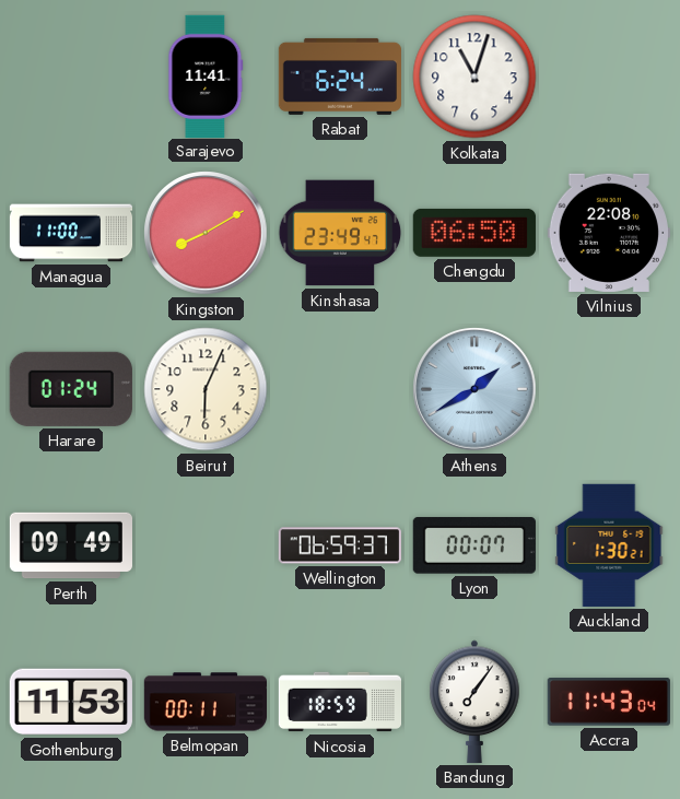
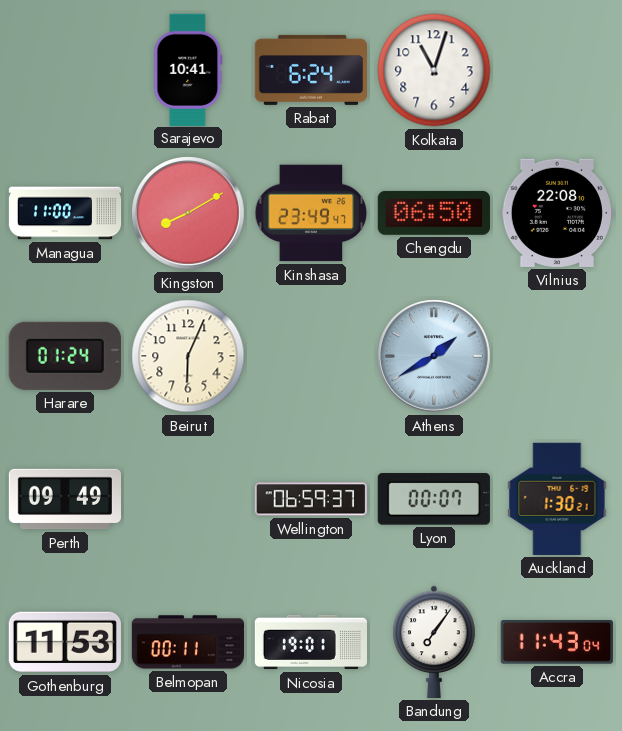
Sarajevo: 11:41 -> 10:41
Nicosia: 18:59 -> 19:01
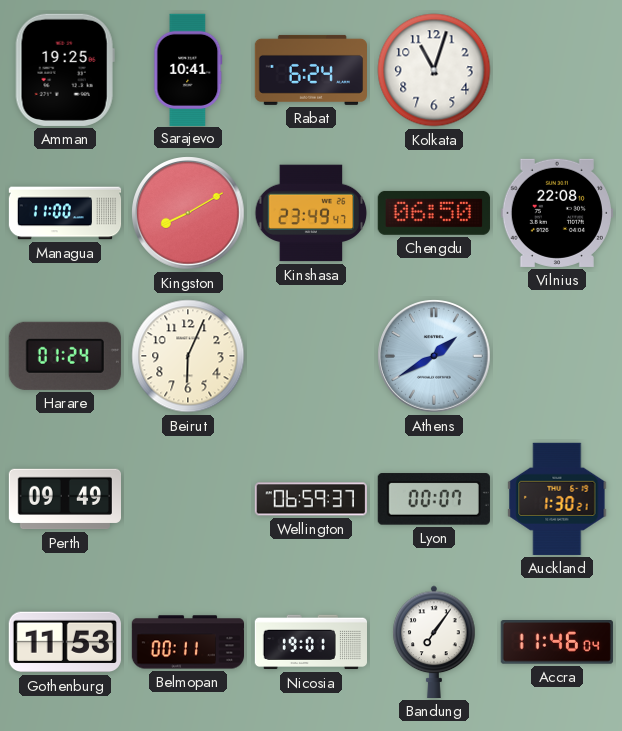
Amman: none -> 19:25
Accra: 11:43 -> 11:46
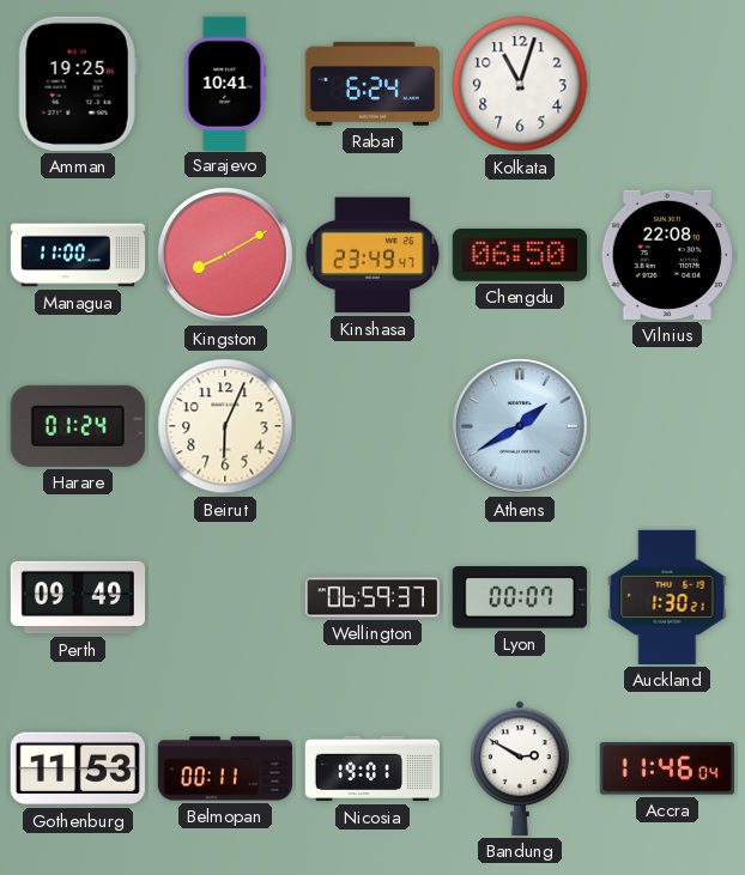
Bandung: 7:06 -> 2:50
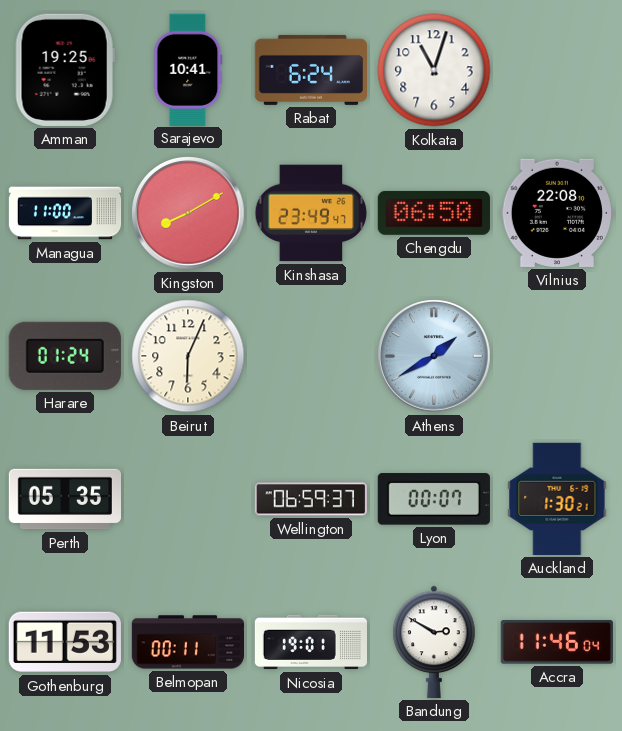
Perth: 09:49 -> 05:35
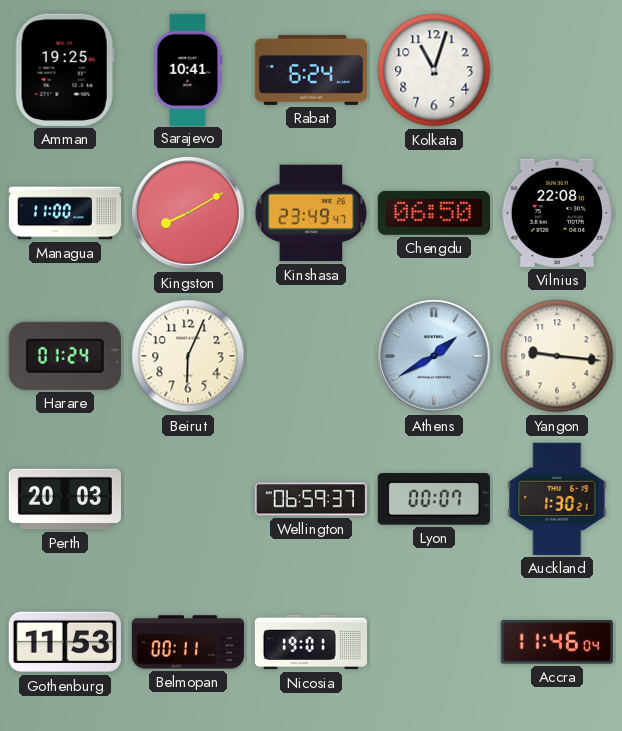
Yangon: none -> 9:16
Perth: 05:35 -> 20:03
Bandung: 2:50 -> none
